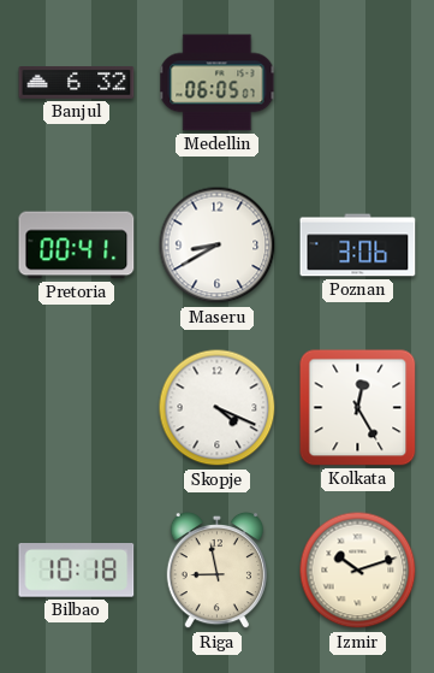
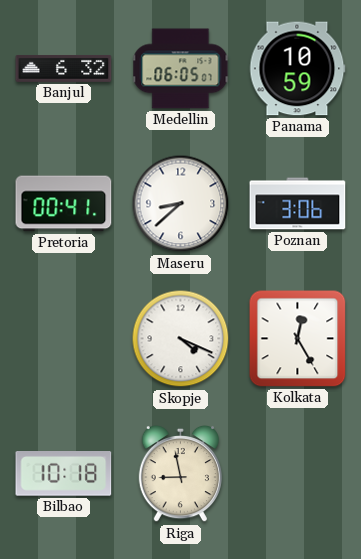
Panama: none -> 10:59
Maseru: 8:40 -> 8:38
Izmir: 10:12 -> none
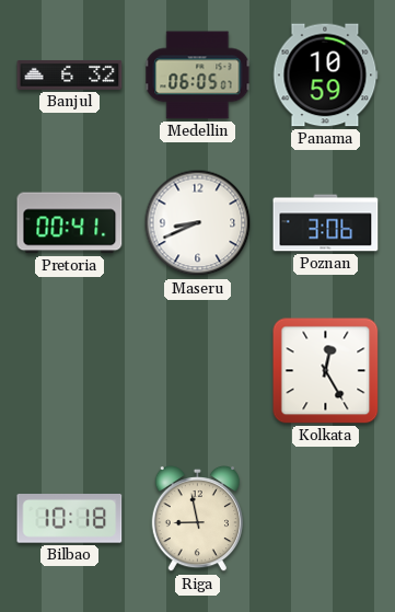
Maseru: 8:38 -> 8:41
Skopje: 4:19 -> none
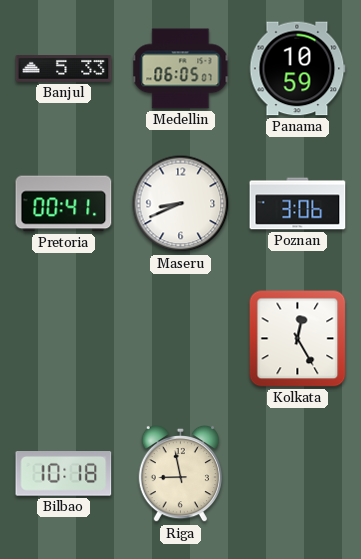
Banjul: 6:32 -> 5:33
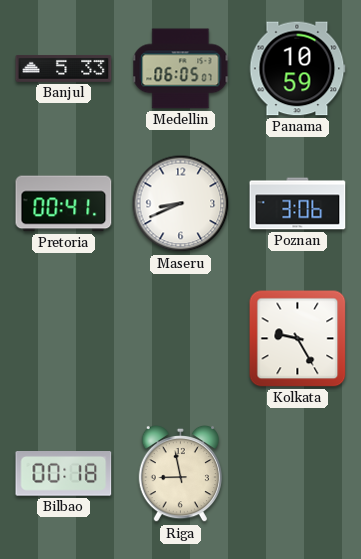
Kolkata: 12:25 -> 9:25
Bilbao: 10:18 -> 00:18
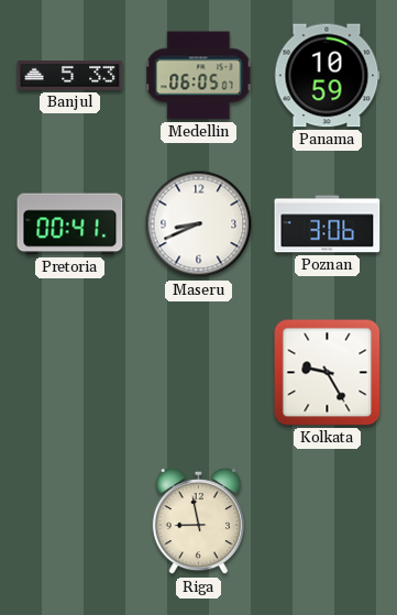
Bilbao: 00:18 -> none
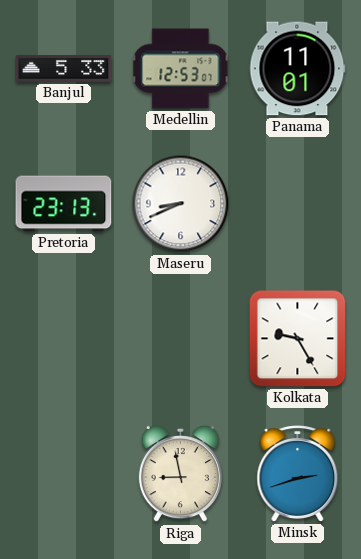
Medellin: 06:05 -> 12:53
Panama: 10:59 -> 11:01
Pretoria: 00:41 -> 23:13
Poznan: 3:06 -> none
Minsk: none -> 2:42
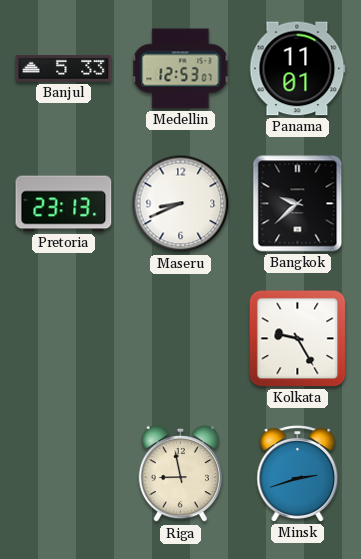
Bangkok: none -> 9:38
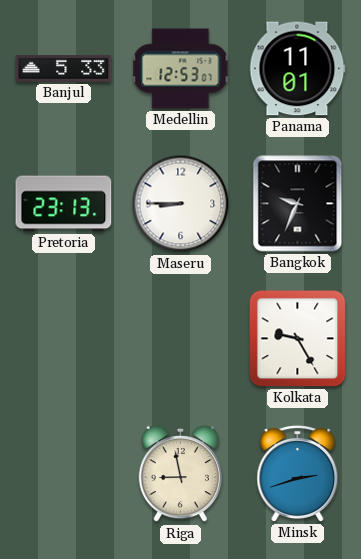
Maseru: 8:41 -> 8:45
Bangkok: 9:38 -> 9:34
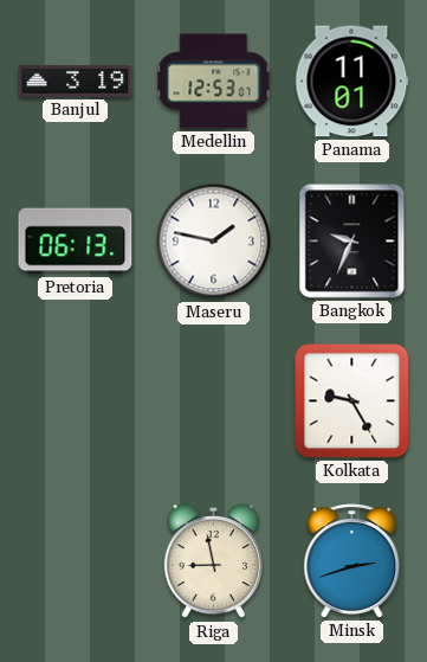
Banjul: 5:33 -> 3:19
Pretoria: 23:13 -> 06:13
Maseru: 8:45 -> 1:47
